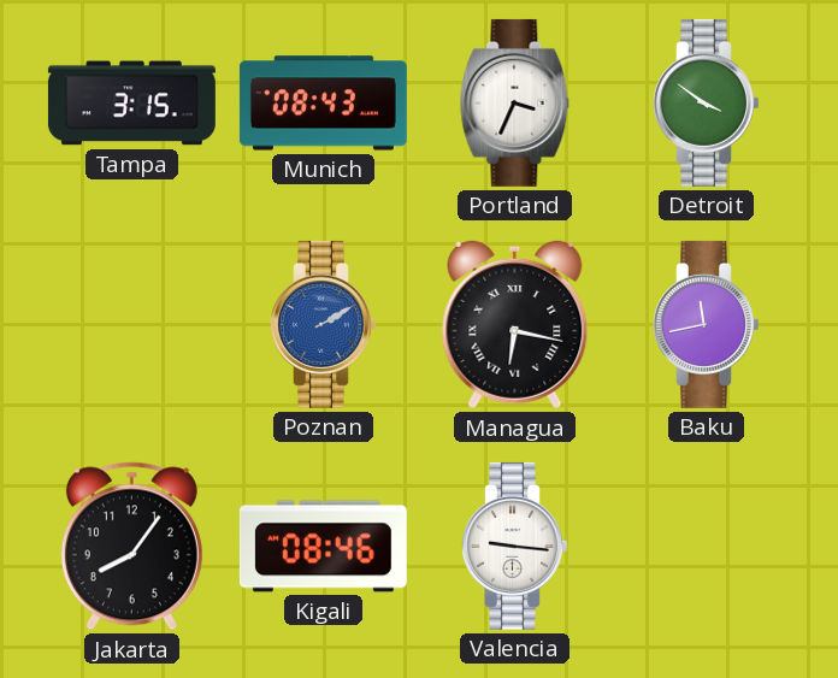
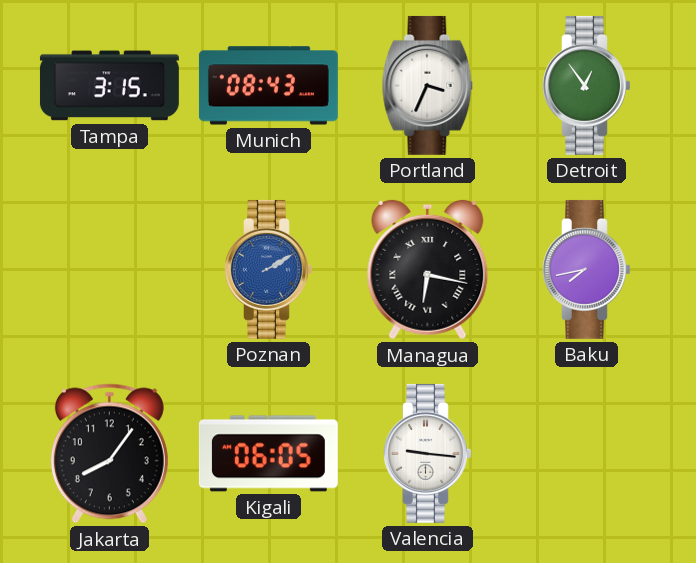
Detroit: 3:51 -> 12:54
Baku: 11:43 -> 7:43
Kigali: 08:46 -> 06:05
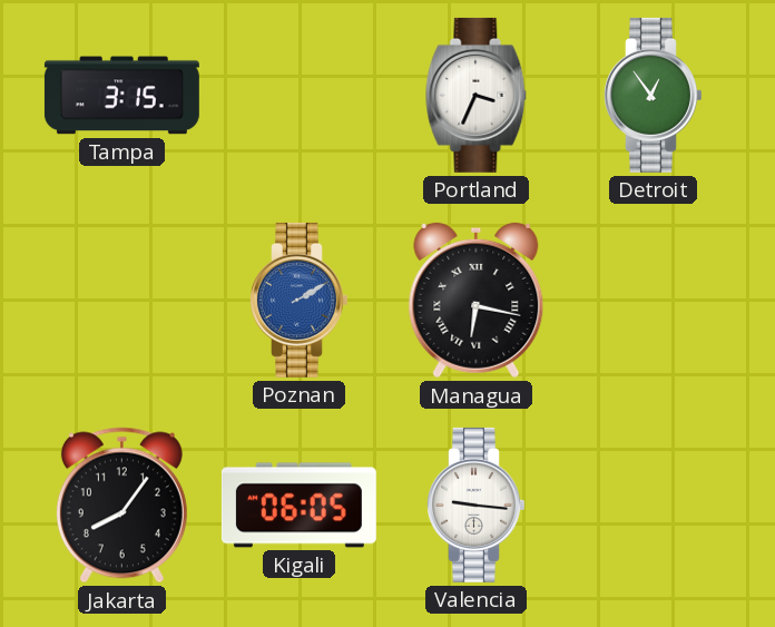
Munich: 08:43 -> none
Baku: 7:43 -> none
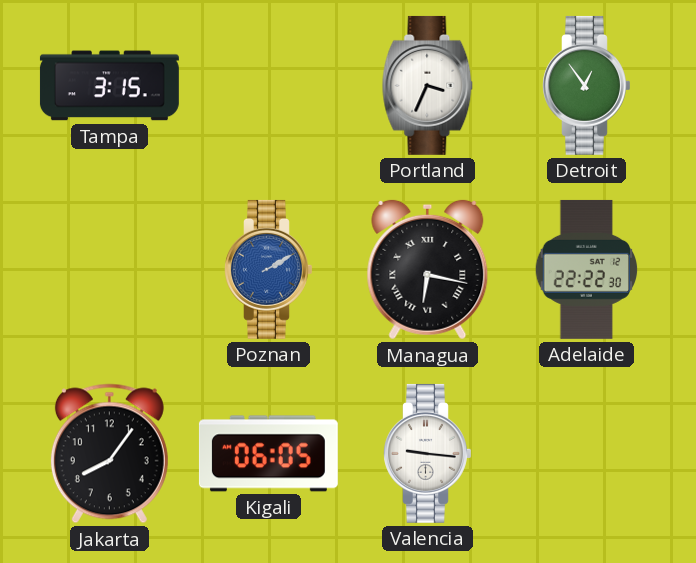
Adelaide: none -> 22:22
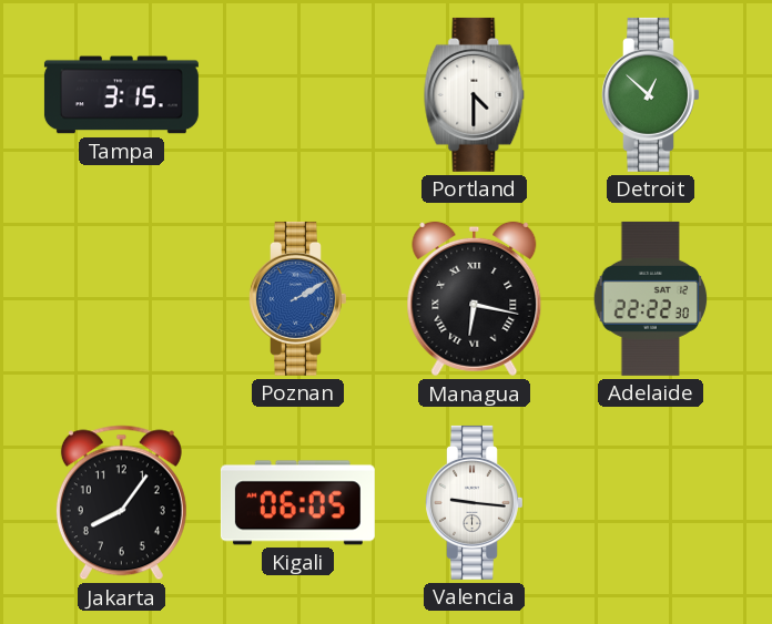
Portland: 3:34 -> 4:30
Detroit: 12:54 -> 12:52
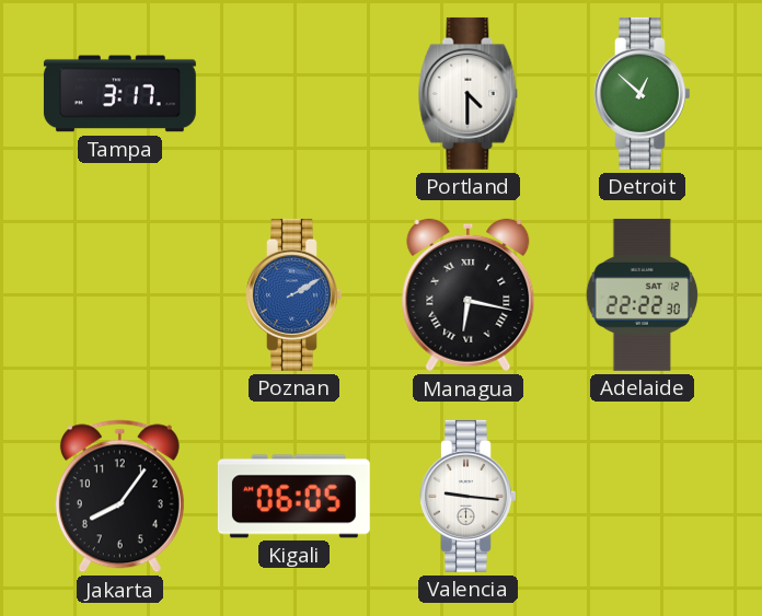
Tampa: 3:15 -> 3:17
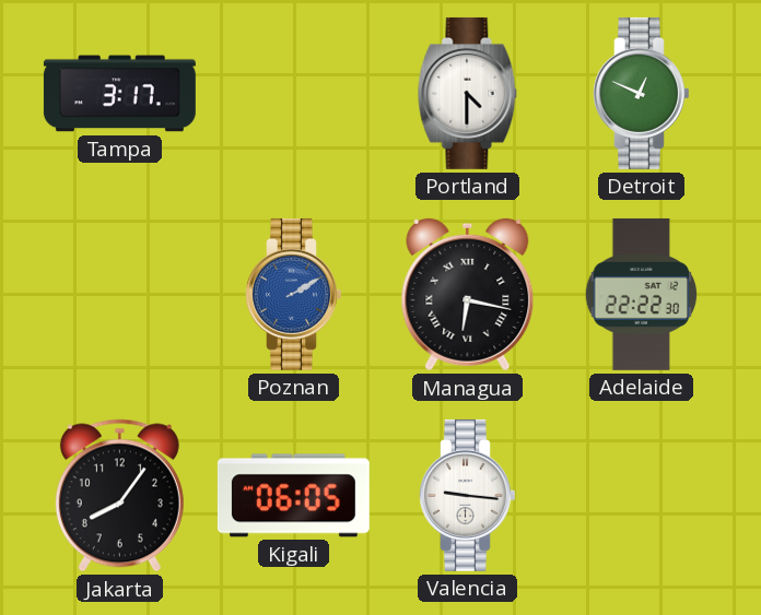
Detroit: 12:52 -> 12:49
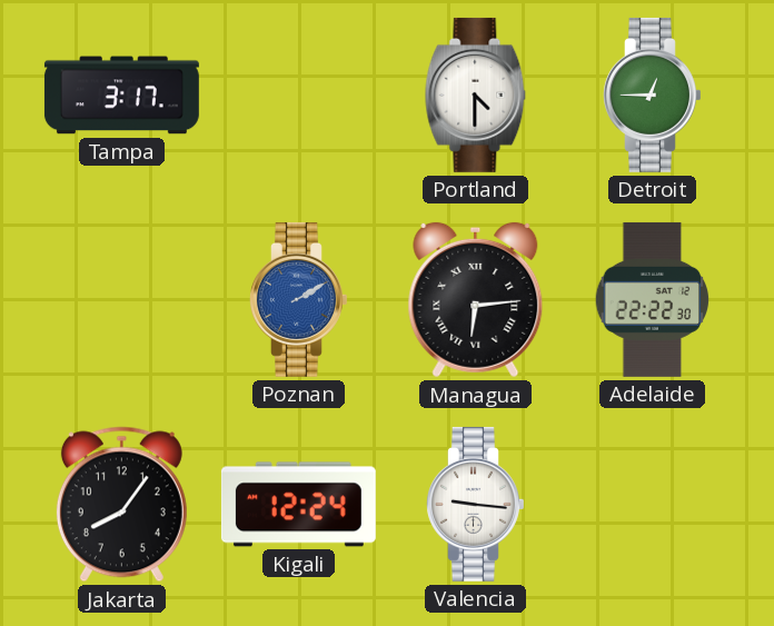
Detroit: 12:49 -> 12:45
Managua: 6:17 -> 6:14
Kigali: 06:05 -> 12:24
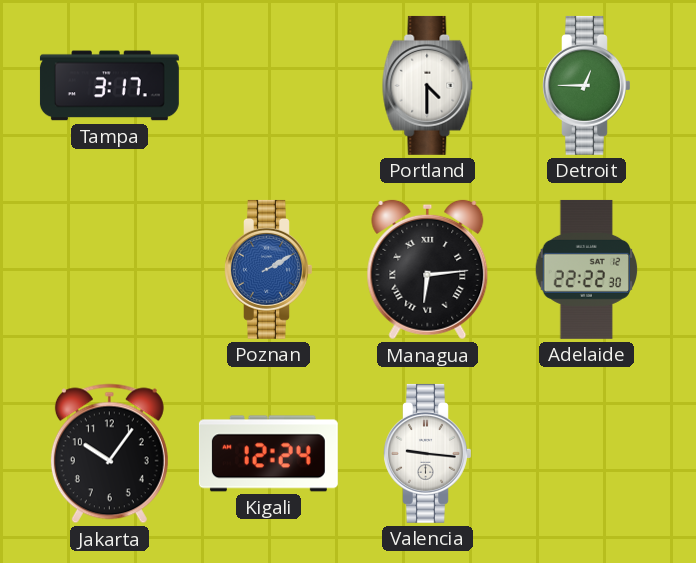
Jakarta: 8:06 -> 10:06
